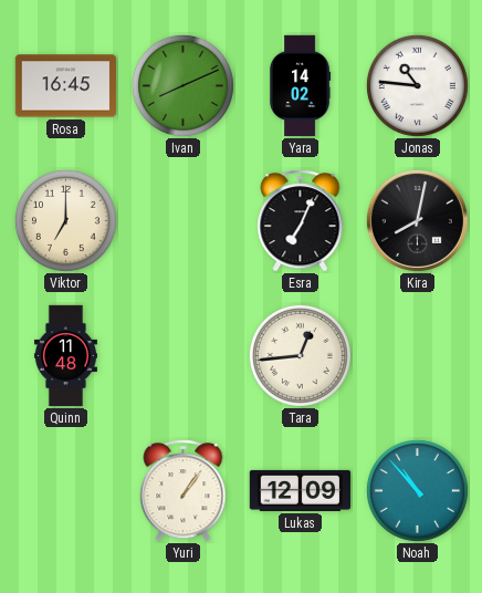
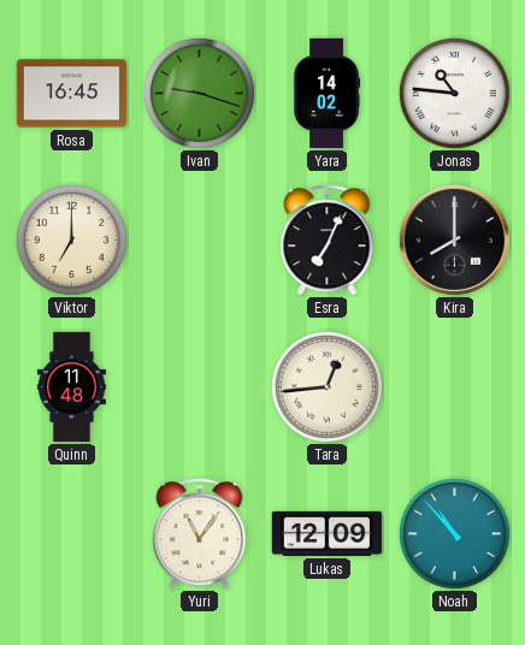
Ivan: 8:11 -> 9:18
Kira: 8:02 -> 8:00
Yuri: 1:06 -> 11:06
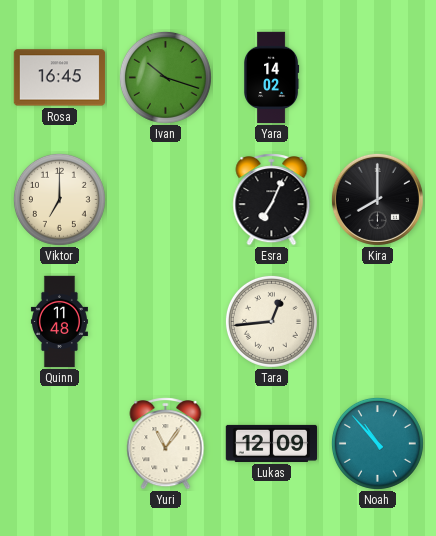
Ivan: 9:18 -> 10:18
Jonas: 10:46 -> none
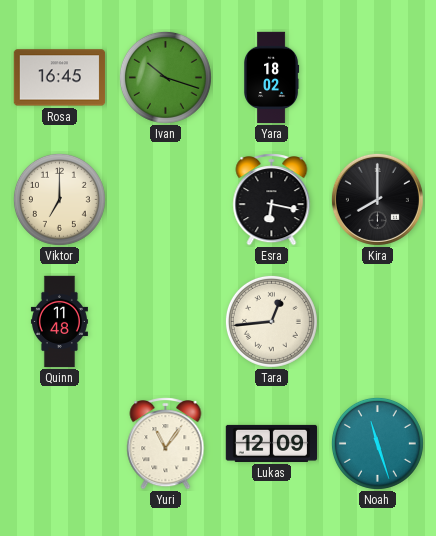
Yara: 14:02 -> 18:02
Esra: 7:04 -> 6:17
Noah: 10:53 -> 11:27
